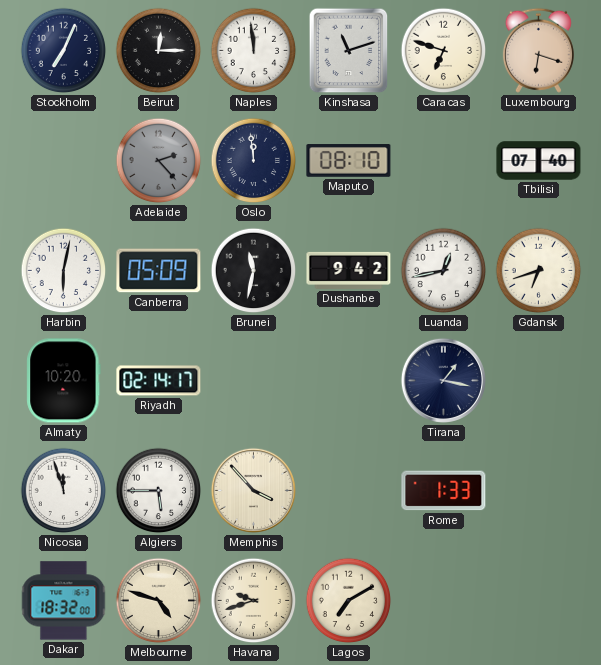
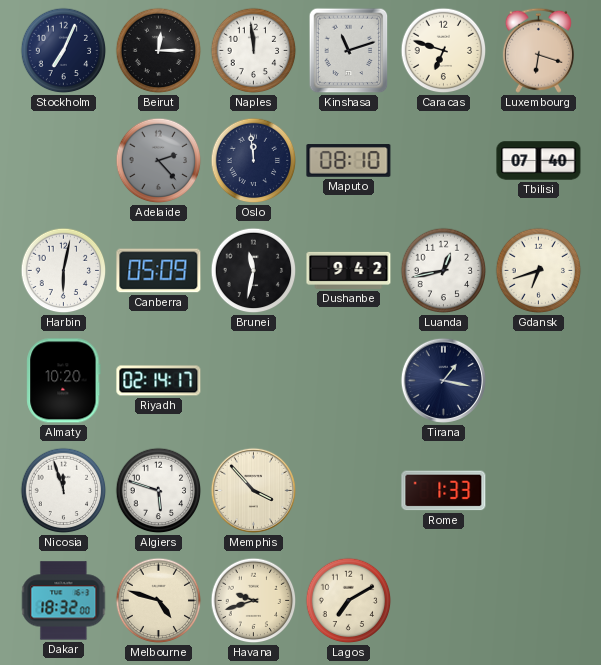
Algiers: 5:45 -> 5:48
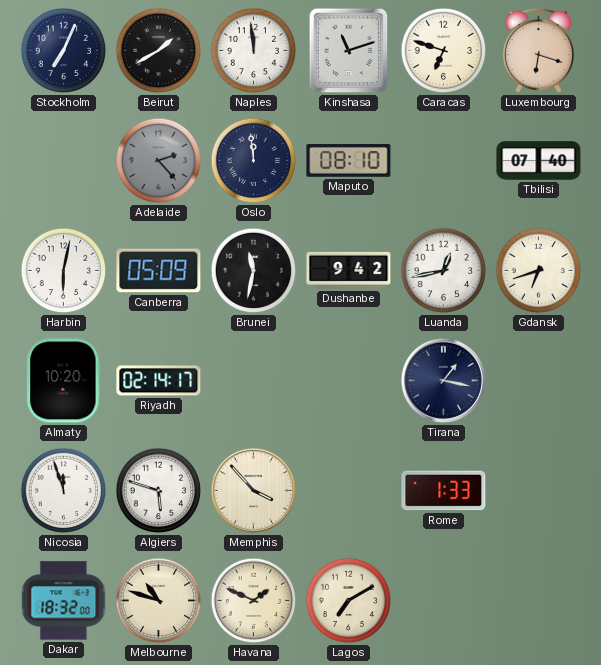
Beirut: 12:15 -> 1:40
Melbourne: 4:48 -> 10:48
Havana: 9:42 -> 1:49
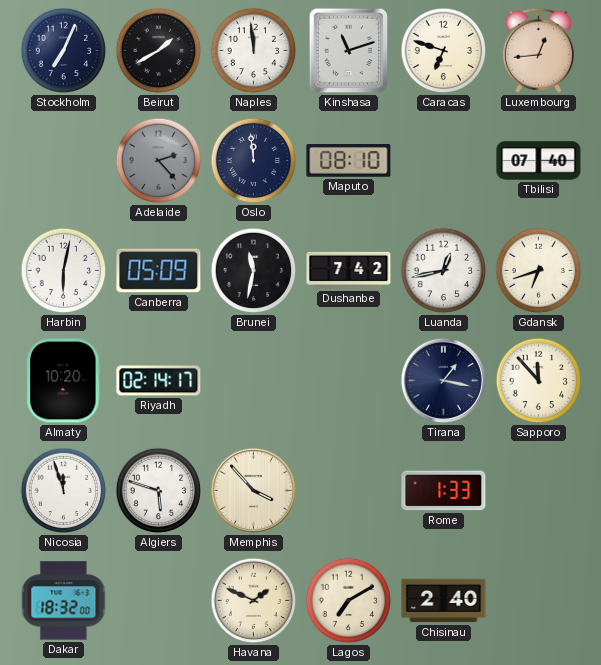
Luxembourg: 6:18 -> 12:44
Dushanbe: 9:42 -> 7:42
Sapporo: none -> 11:53
Melbourne: 10:48 -> none
Chisinau: none -> 2:40
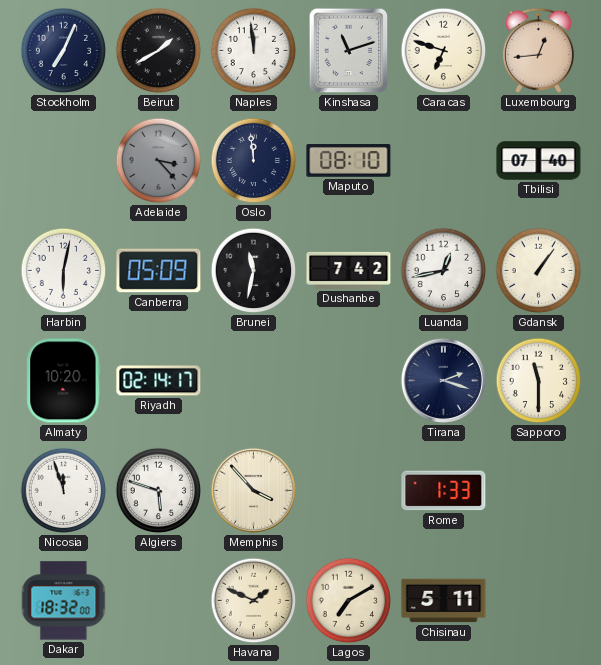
Adelaide: 2:23 -> 3:23
Gdansk: 6:42 -> 1:06
Tirana: 1:17 -> 2:18
Sapporo: 11:53 -> 11:30
Chisinau: 2:40 -> 5:11
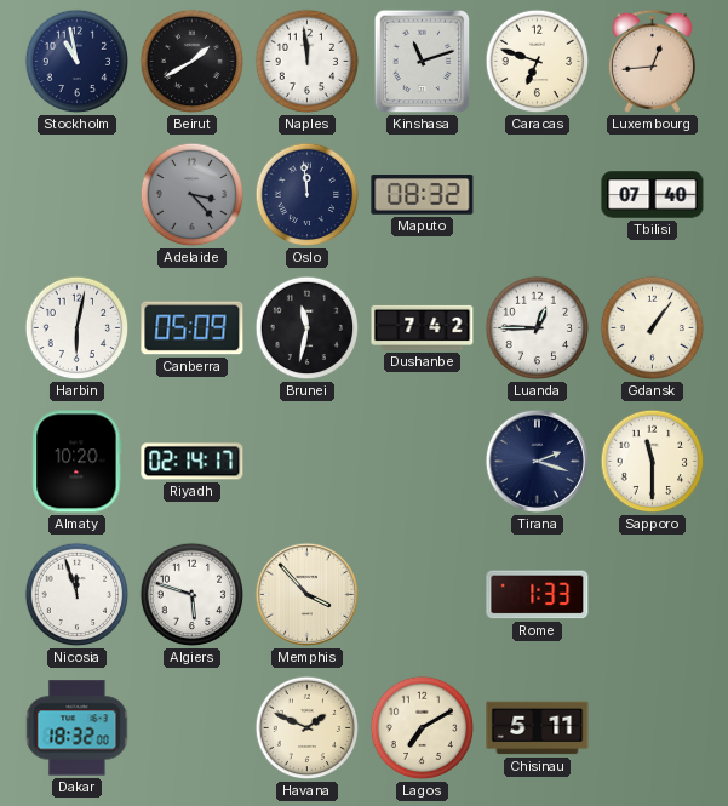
Stockholm: 7:04 -> 10:58
Maputo: 08:10 -> 08:32
Luanda: 12:43 -> 12:45
